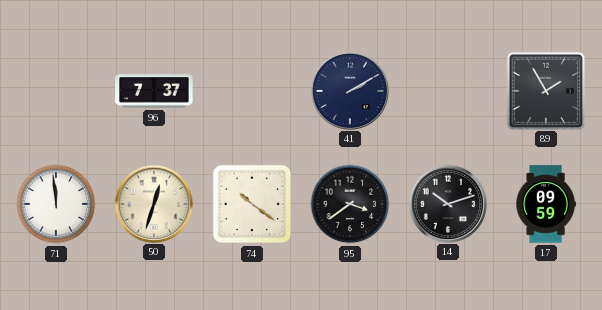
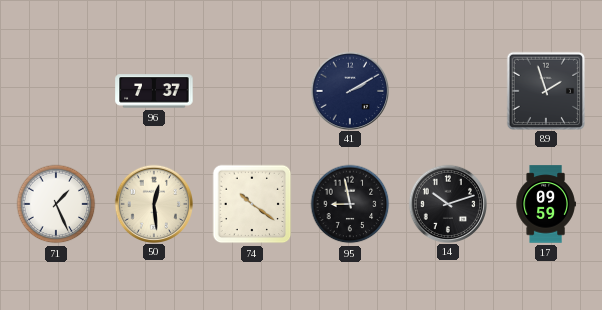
89: 1:55 -> 1:57
71: 11:59 -> 1:26
50: 12:33 -> 12:29
95: 3:39 -> 8:58
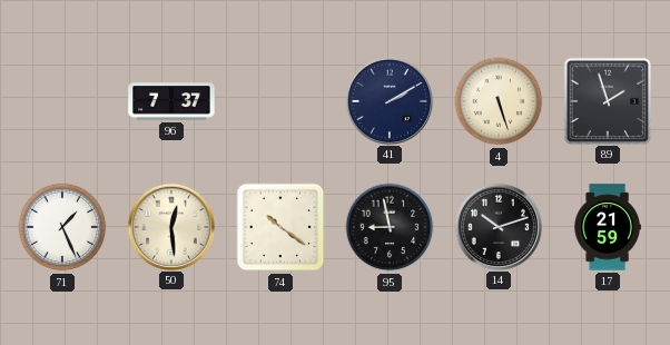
4: none -> 5:27
17: 09:59 -> 21:59
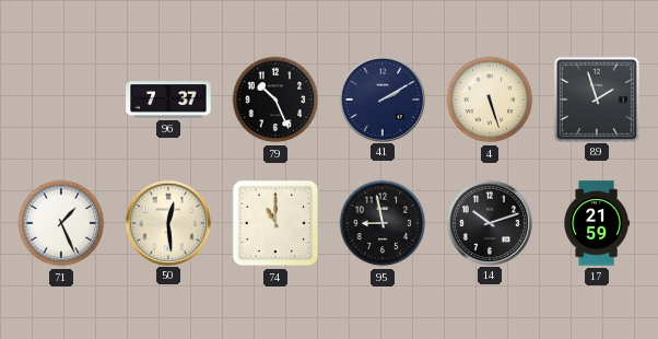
79: none -> 10:26
74: 10:21 -> 11:00
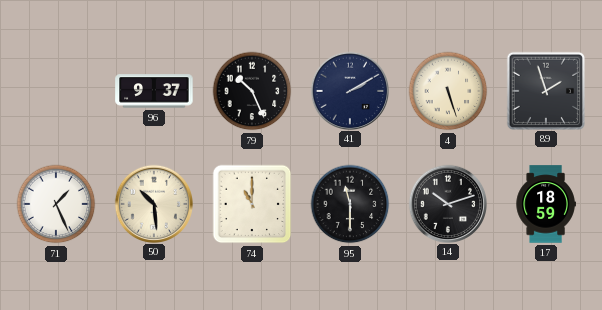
96: 7:37 -> 9:37
50: 12:29 -> 10:29
95: 8:58 -> 11:30
17: 21:59 -> 18:59
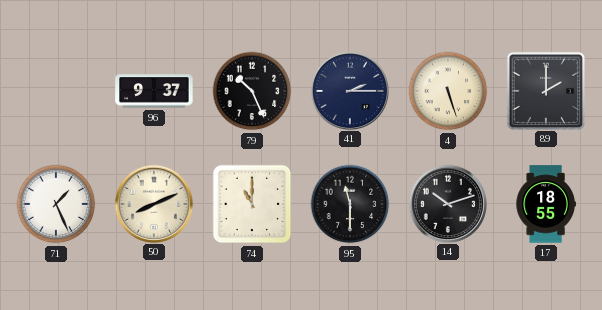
41: 2:10 -> 2:15
89: 1:57 -> 2:00
50: 10:29 -> 8:11
17: 18:59 -> 18:55
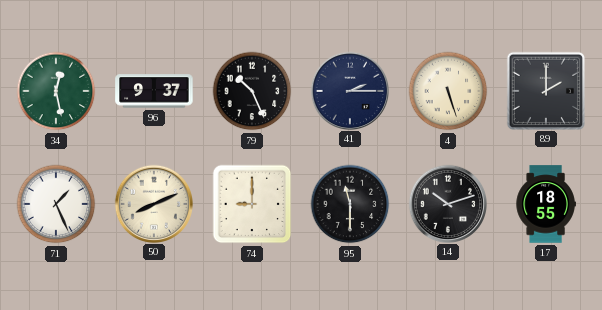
34: none -> 12:28
74: 11:00 -> 9:00
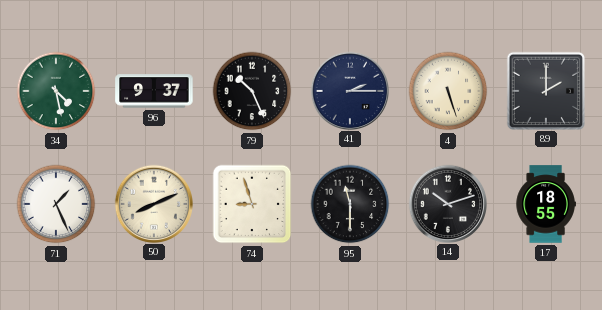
34: 12:28 -> 4:28
74: 9:00 -> 8:57
